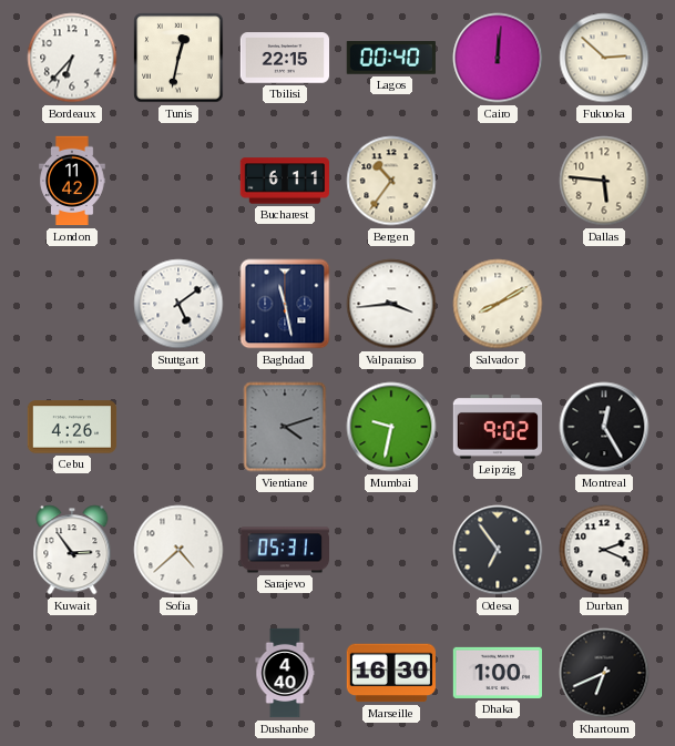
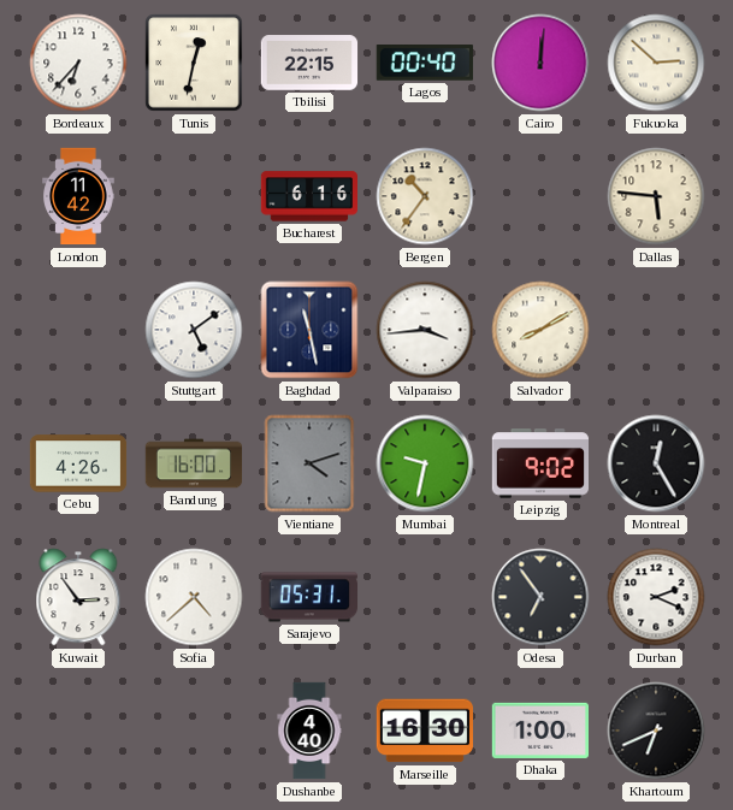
Bucharest: 6:11 -> 6:16
Bandung: none -> 16:00
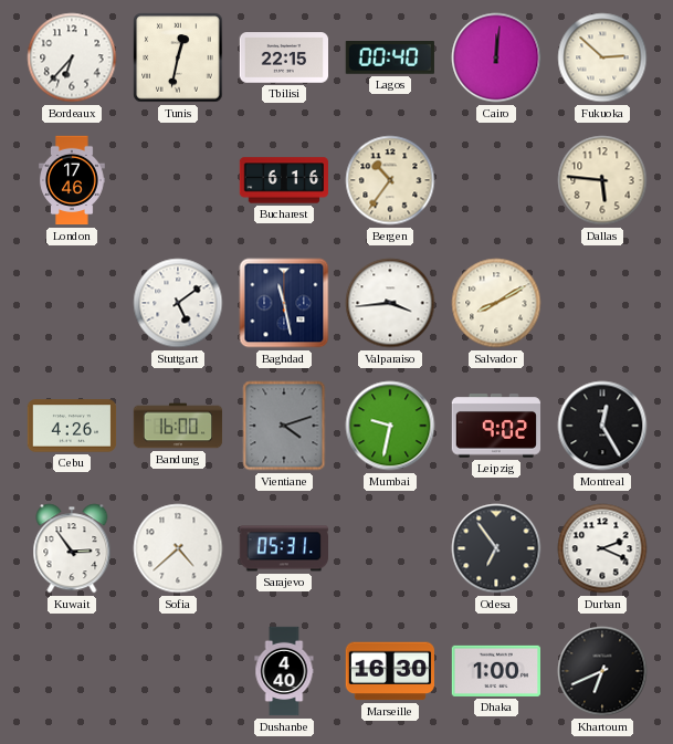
London: 11:42 -> 17:46
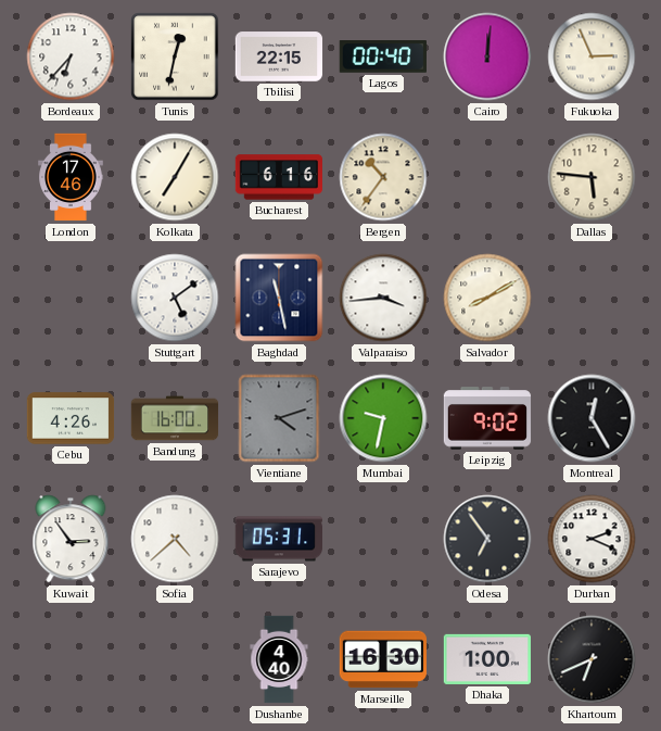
Fukuoka: 2:52 -> 2:56
Kolkata: none -> 7:05
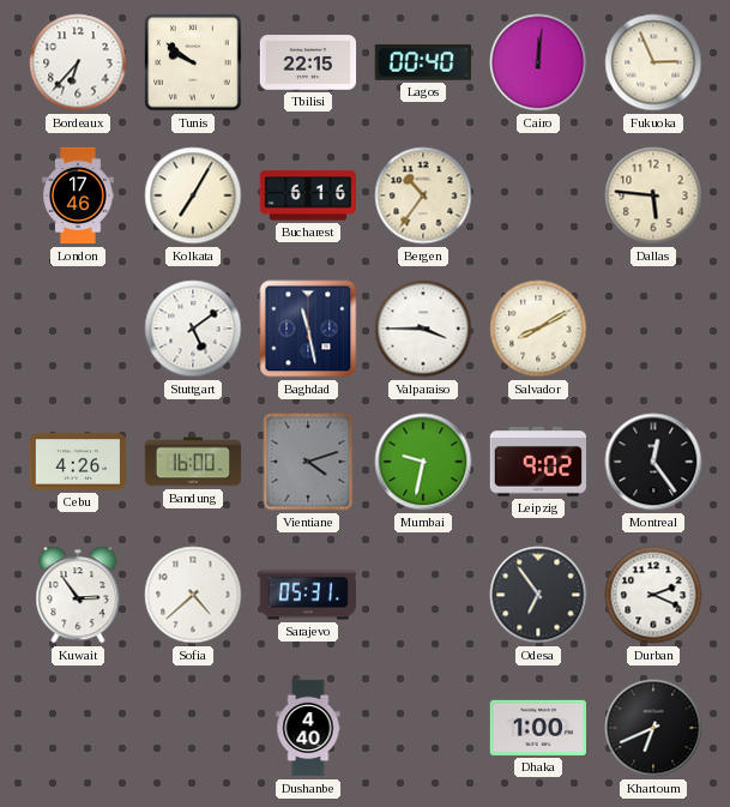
Tunis: 12:32 -> 9:51
Valparaiso: 3:44 -> 3:45
Montreal: 12:25 -> 12:24
Marseille: 16:30 -> none
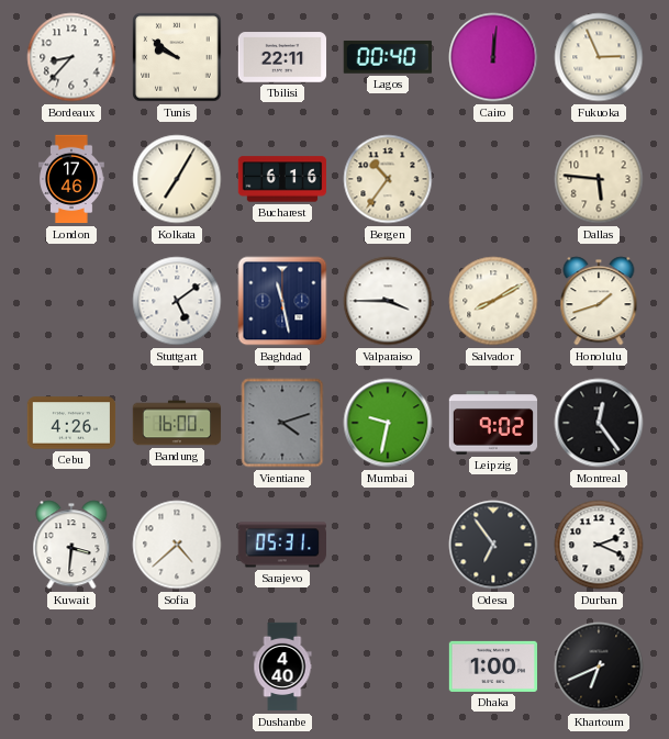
Bordeaux: 6:37 -> 8:37
Tbilisi: 22:15 -> 22:11
Honolulu: none -> 1:42
Kuwait: 2:54 -> 3:31
